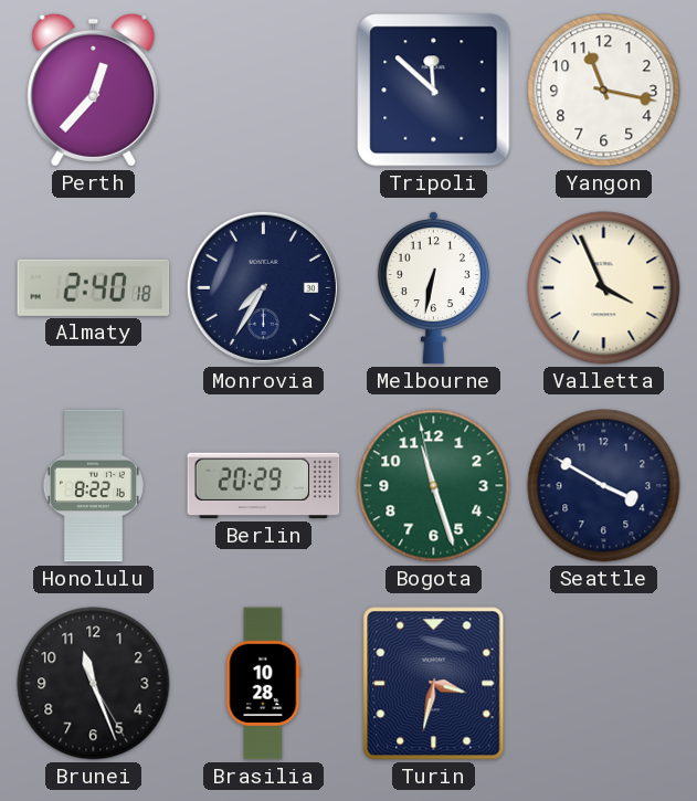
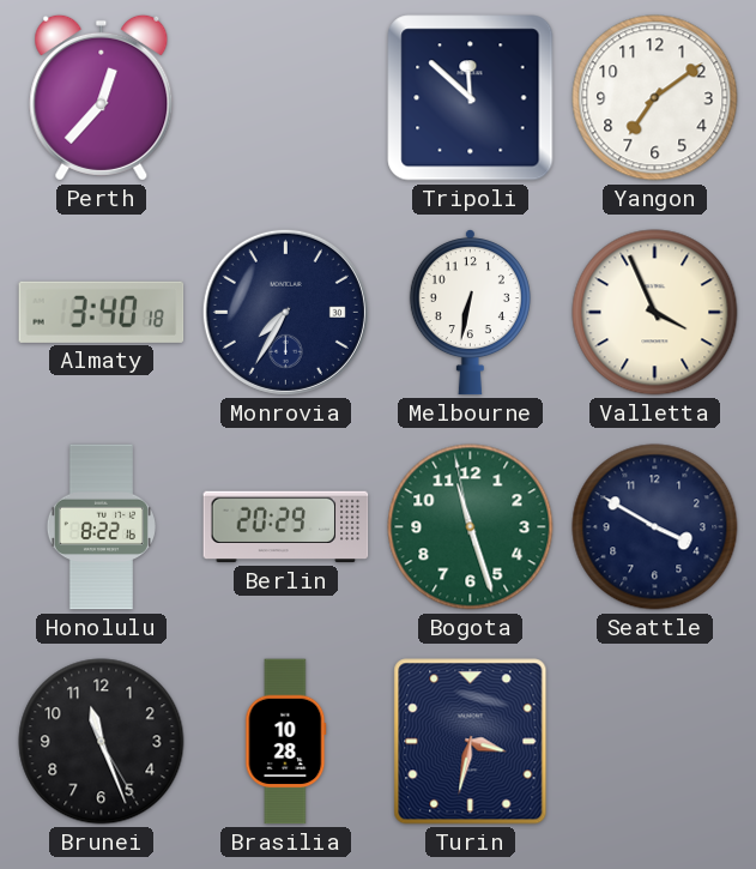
Yangon: 11:17 -> 7:09
Almaty: 2:40 -> 3:40
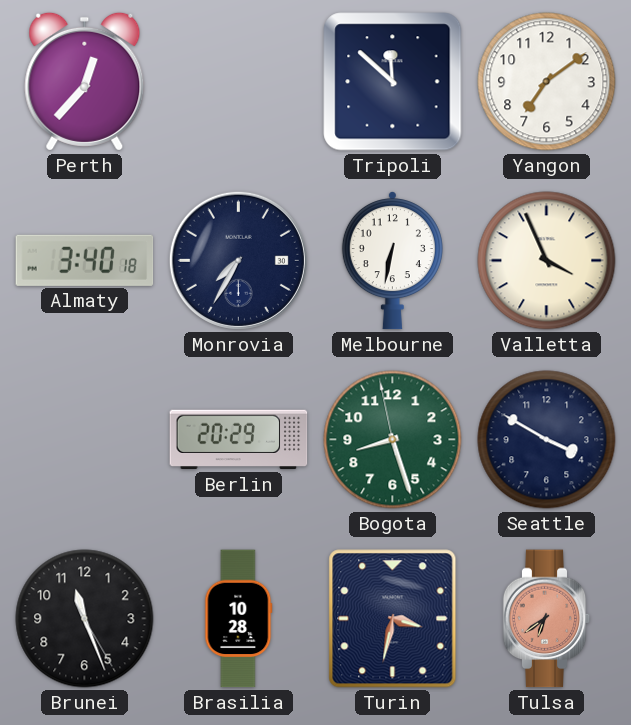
Honolulu: 8:22 -> none
Bogota: 11:26 -> 8:26
Tulsa: none -> 6:39
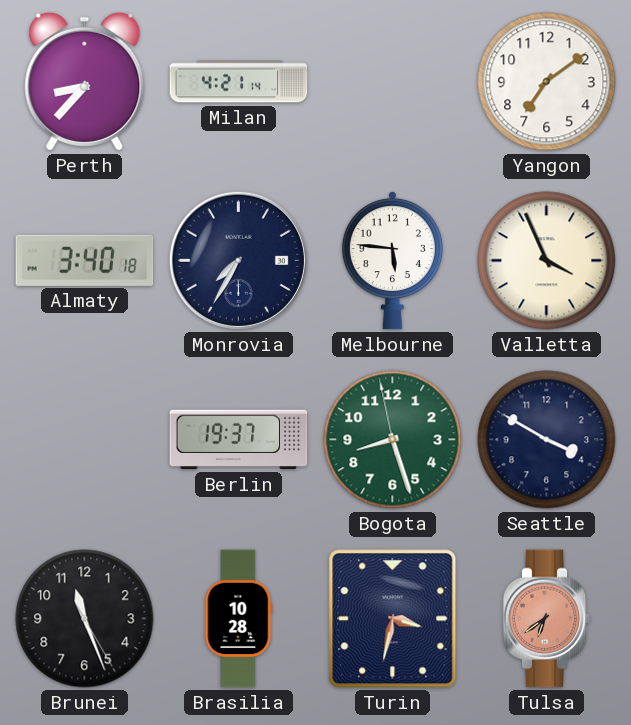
Perth: 12:37 -> 8:37
Milan: none -> 4:21
Tripoli: 11:52 -> none
Melbourne: 6:32 -> 5:46
Berlin: 20:29 -> 19:37
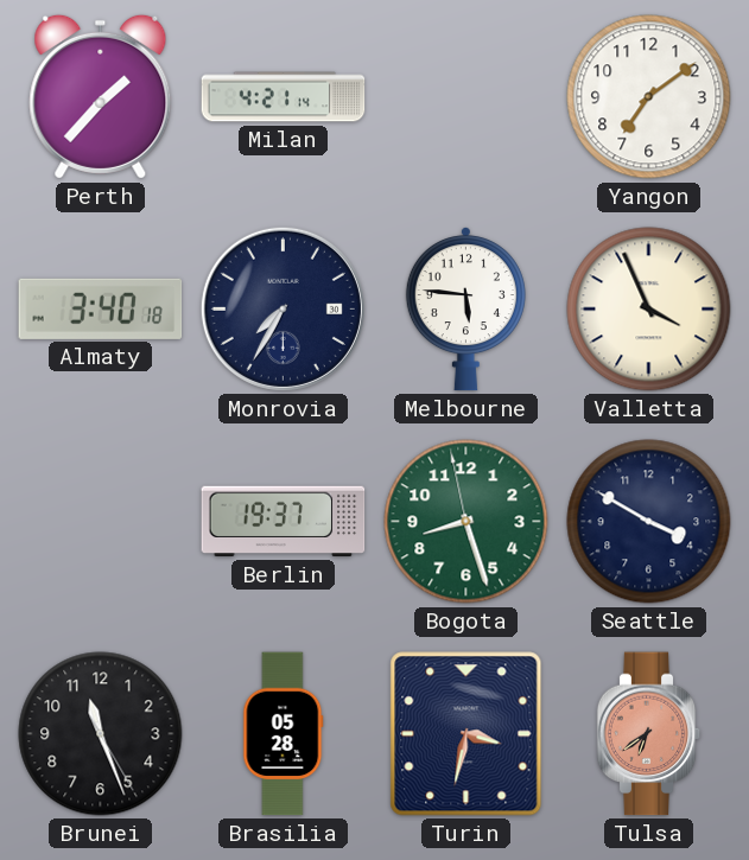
Perth: 8:37 -> 1:37
Brasilia: 10:28 -> 05:28
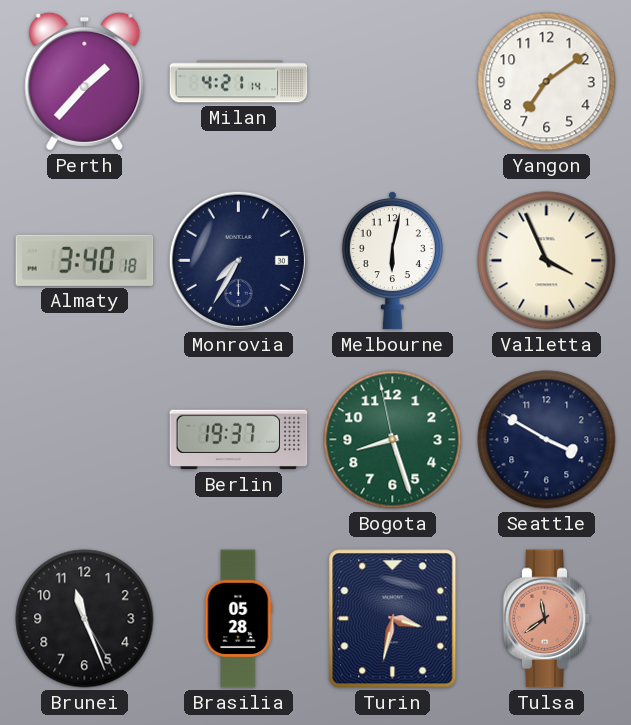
Melbourne: 5:46 -> 6:02
Tulsa: 6:39 -> 11:39
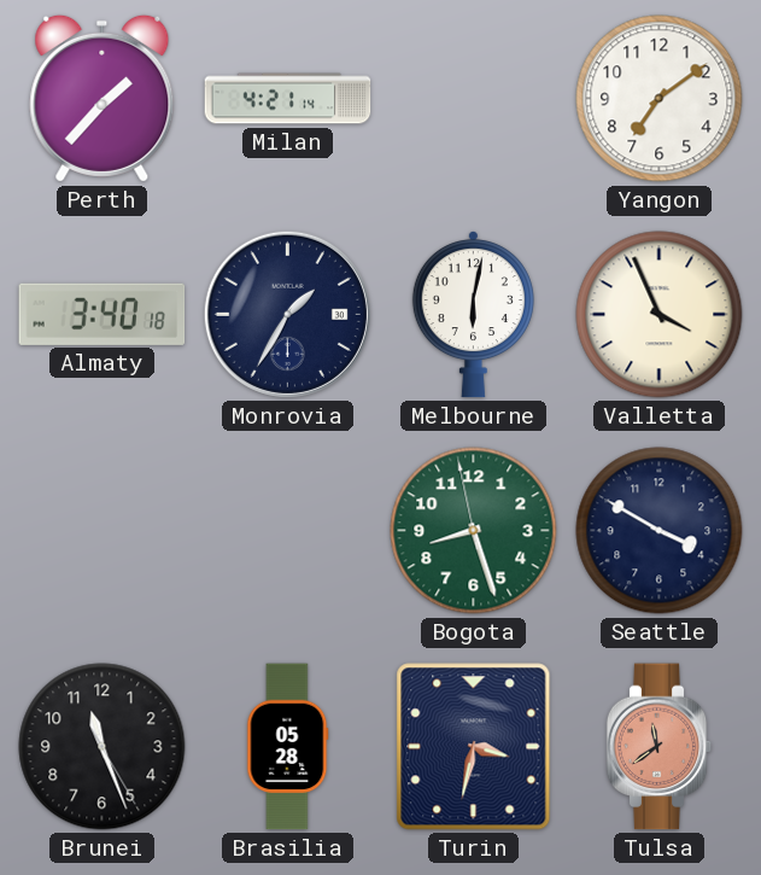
Monrovia: 7:35 -> 1:35
Berlin: 19:37 -> none
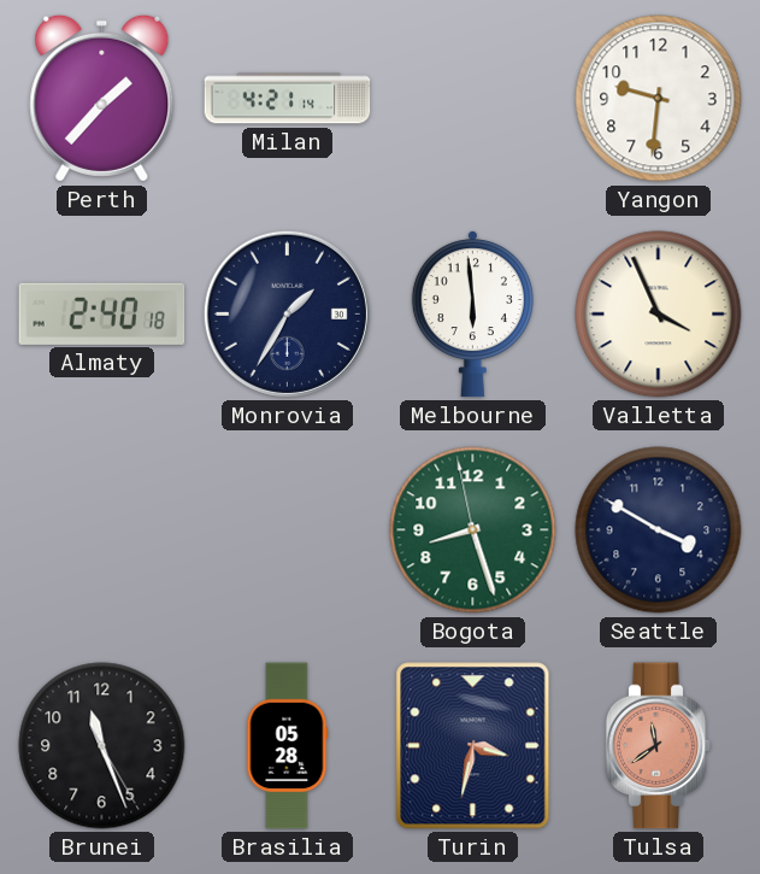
Yangon: 7:09 -> 9:31
Almaty: 3:40 -> 2:40
Melbourne: 6:02 -> 5:59
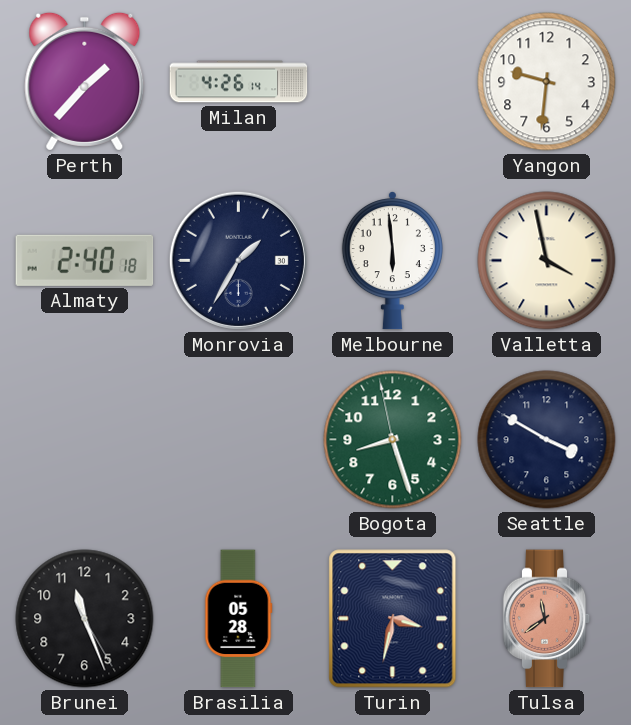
Milan: 4:21 -> 4:26
Valletta: 3:56 -> 3:58
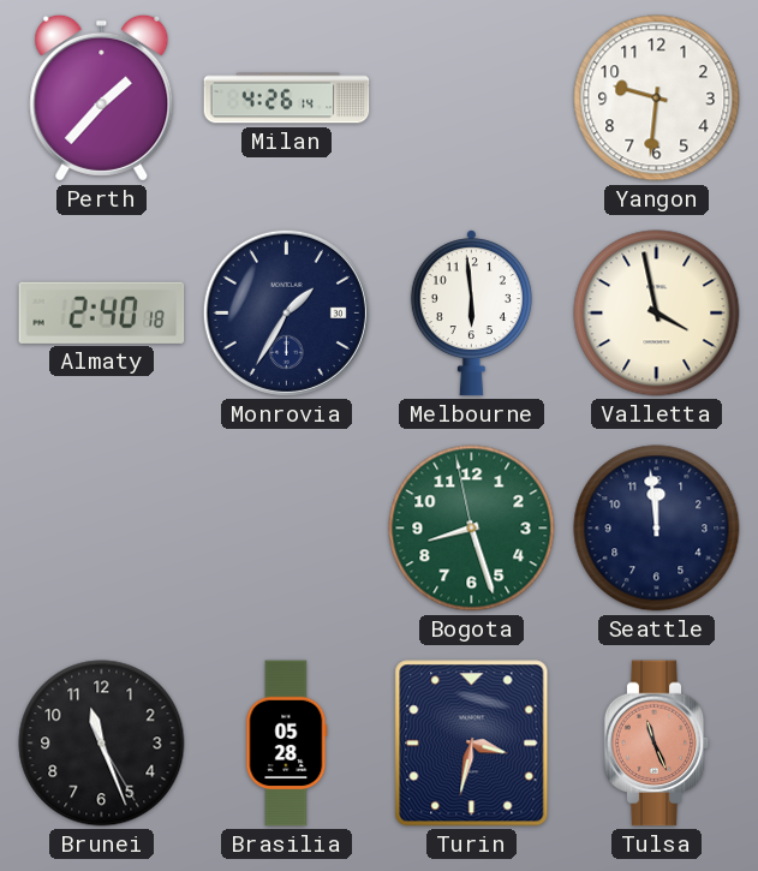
Seattle: 3:50 -> 11:59
Tulsa: 11:39 -> 11:26
